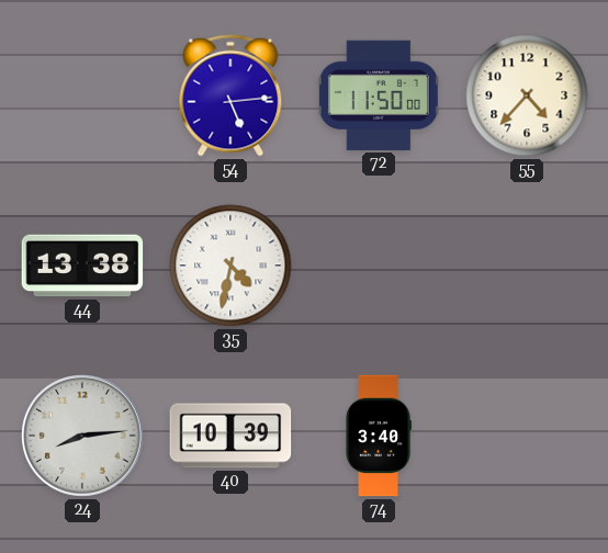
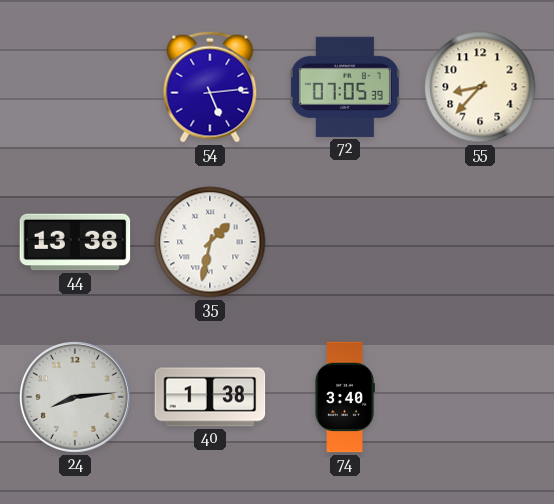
72: 11:50 -> 07:05
55: 4:37 -> 8:37
35: 4:32 -> 1:32
40: 10:39 -> 1:38
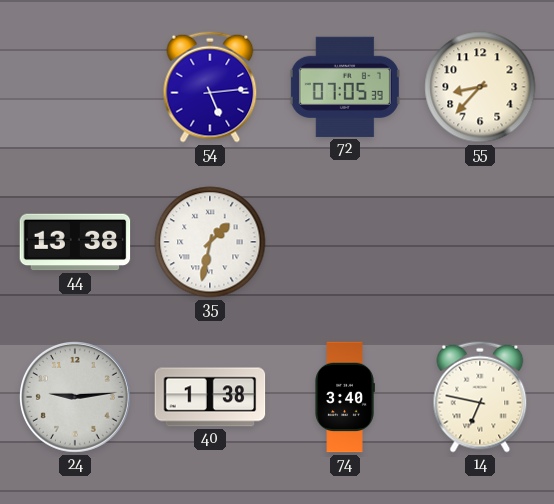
24: 8:14 -> 9:14
14: none -> 6:47
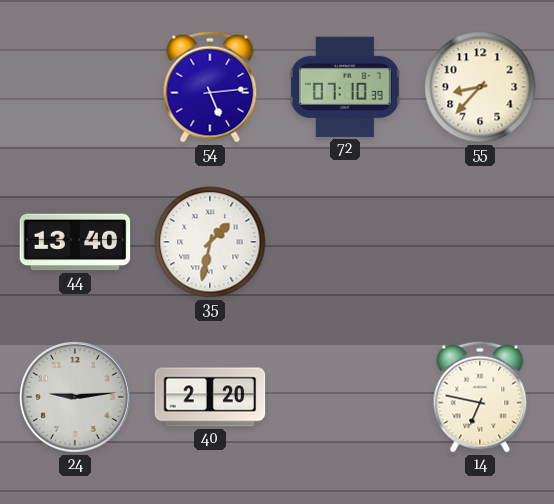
72: 07:05 -> 07:10
44: 13:38 -> 13:40
40: 1:38 -> 2:20
74: 3:40 -> none
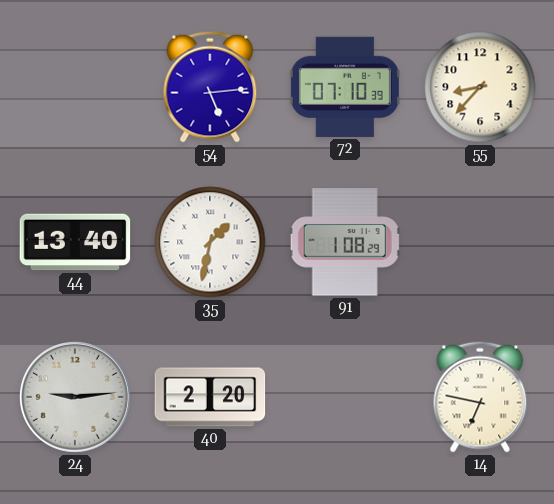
91: none -> 1:08
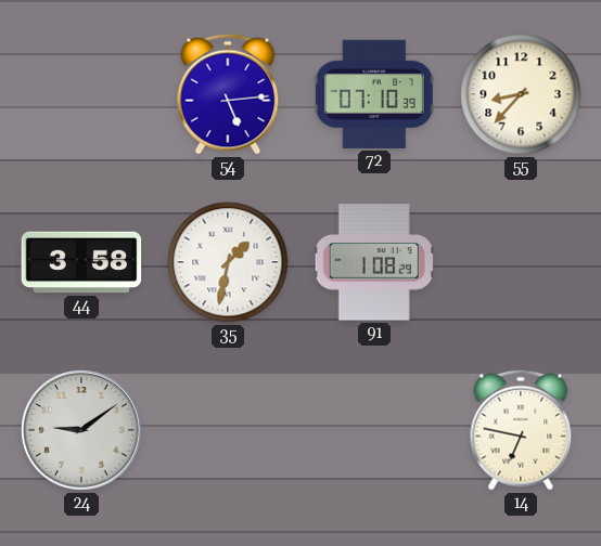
44: 13:40 -> 3:58
24: 9:14 -> 9:09
40: 2:20 -> none
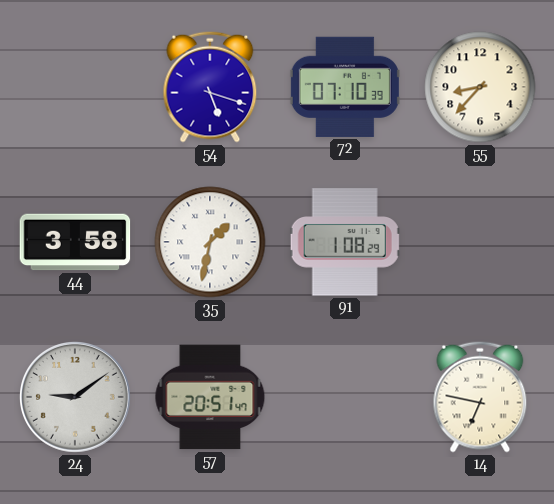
54: 5:14 -> 5:18
57: none -> 20:51
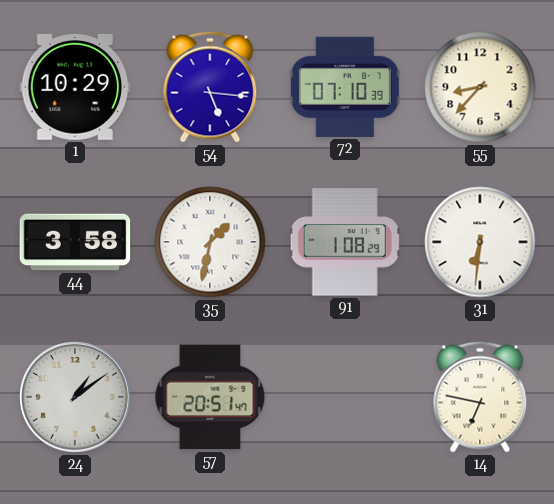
1: none -> 10:29
54: 5:18 -> 5:16
31: none -> 6:31
24: 9:09 -> 1:09
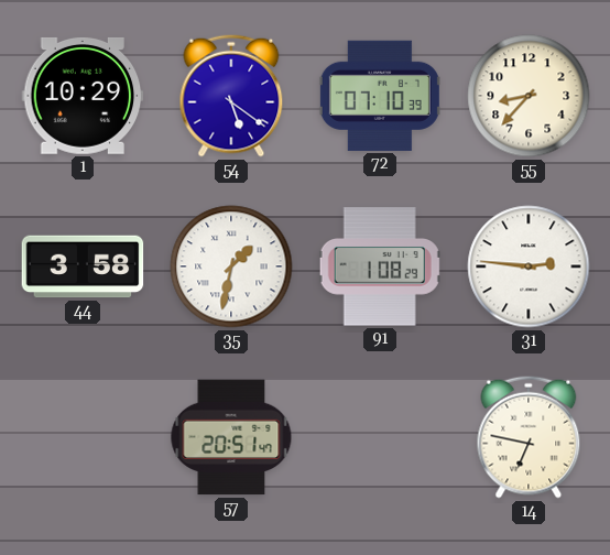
54: 5:16 -> 5:21
31: 6:31 -> 2:46
24: 1:09 -> none
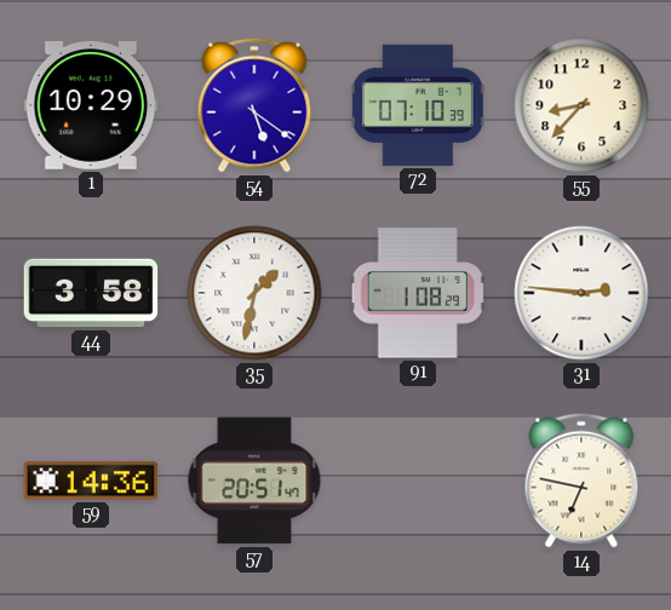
59: none -> 14:36
